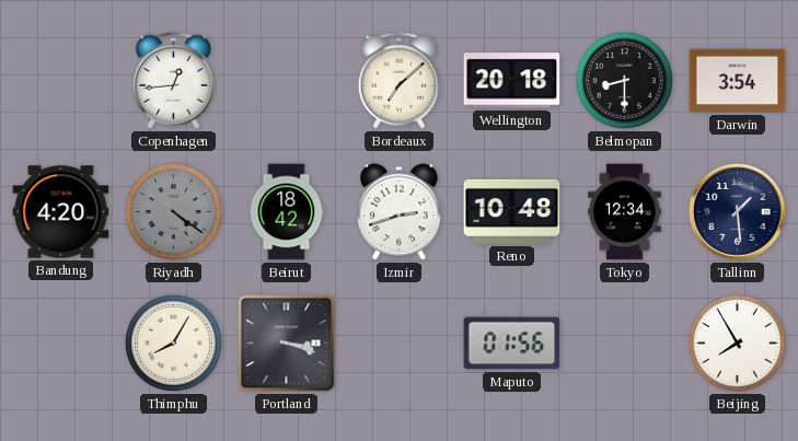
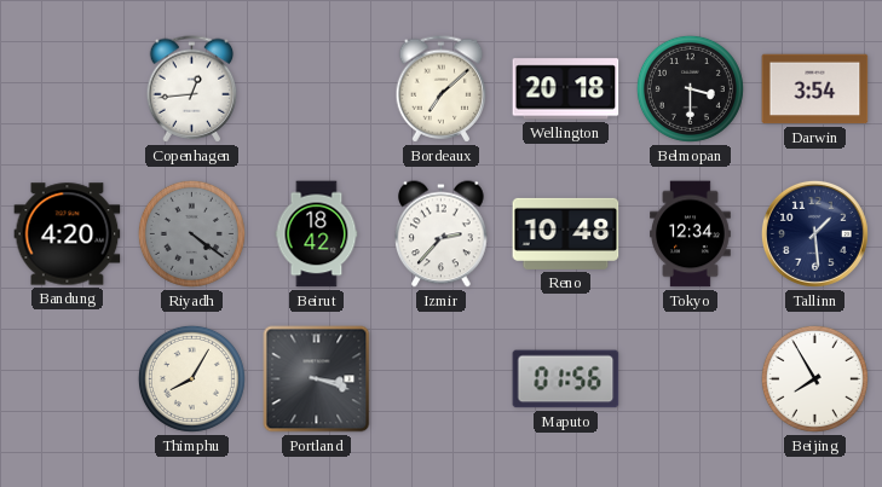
Belmopan: 8:30 -> 3:30
Izmir: 2:42 -> 2:37
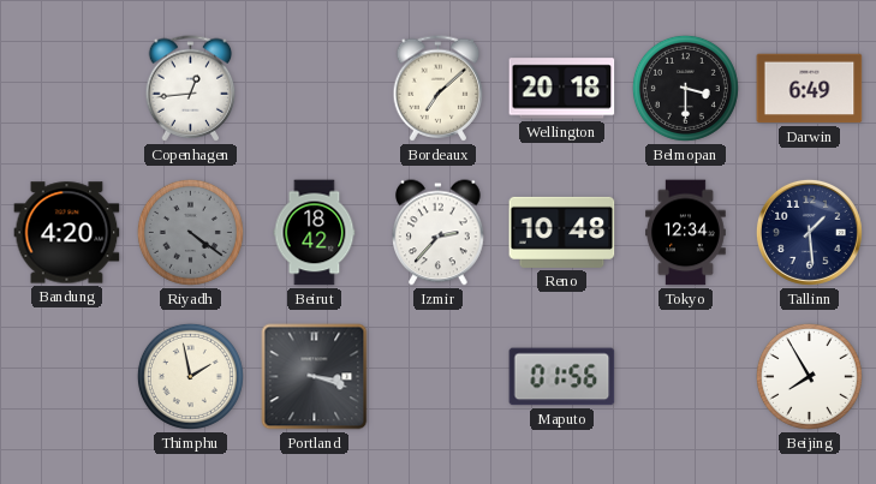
Darwin: 3:54 -> 6:49
Thimphu: 8:05 -> 1:58
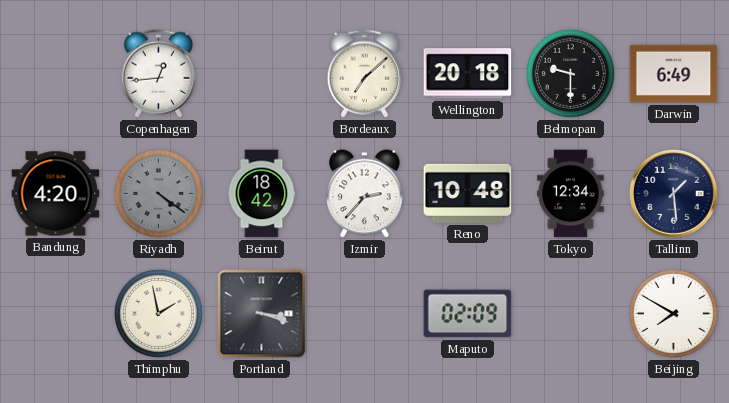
Belmopan: 3:30 -> 9:30
Maputo: 01:56 -> 02:09
Beijing: 7:55 -> 7:50
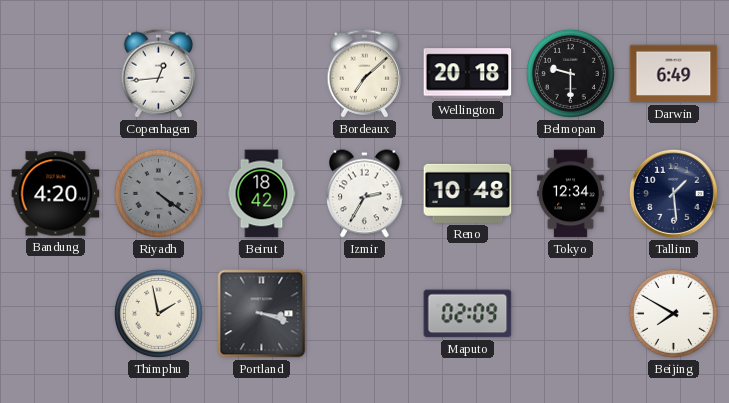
Izmir: 2:37 -> 2:35
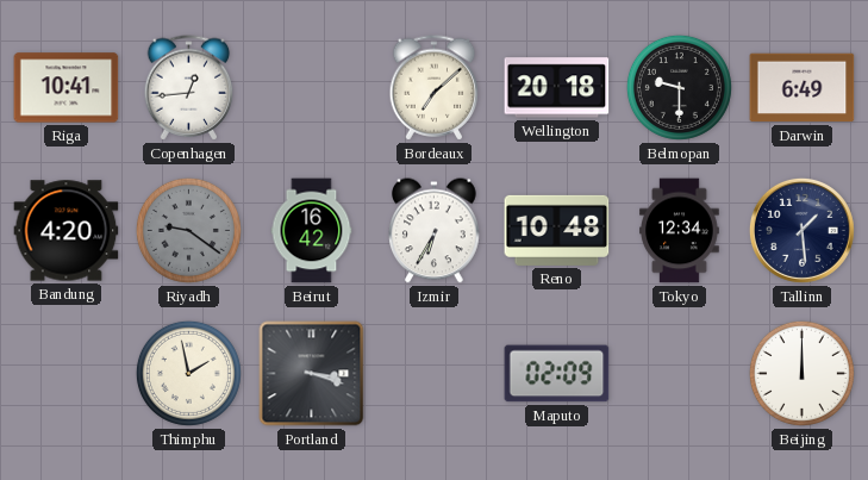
Riga: none -> 10:41
Riyadh: 4:21 -> 9:21
Beirut: 18:42 -> 16:42
Izmir: 2:35 -> 6:35
Beijing: 7:50 -> 12:00
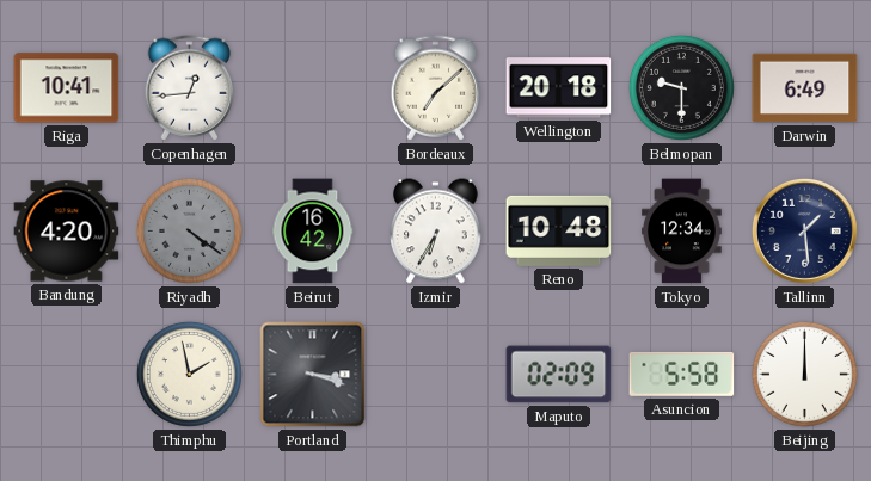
Riyadh: 9:21 -> 4:21
Asuncion: none -> 5:58
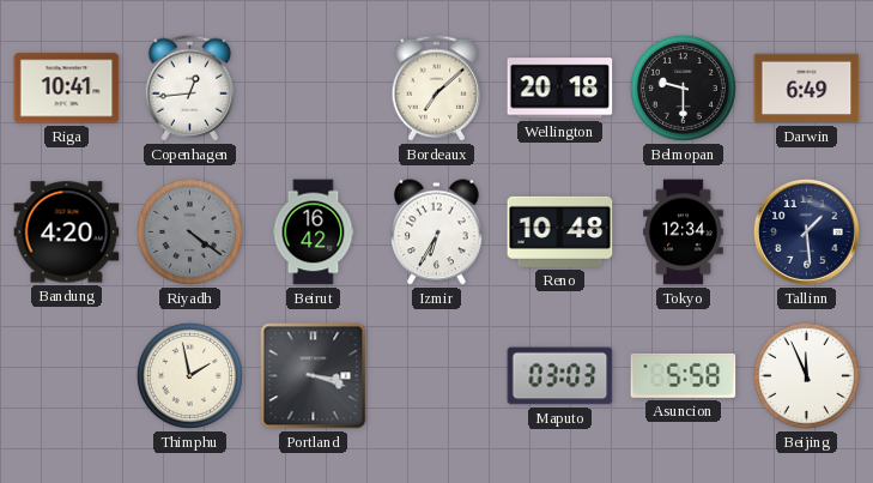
Maputo: 02:09 -> 03:03
Beijing: 12:00 -> 11:56
